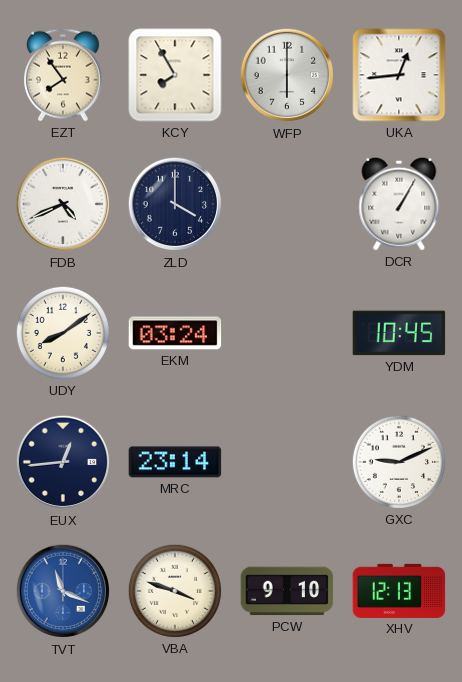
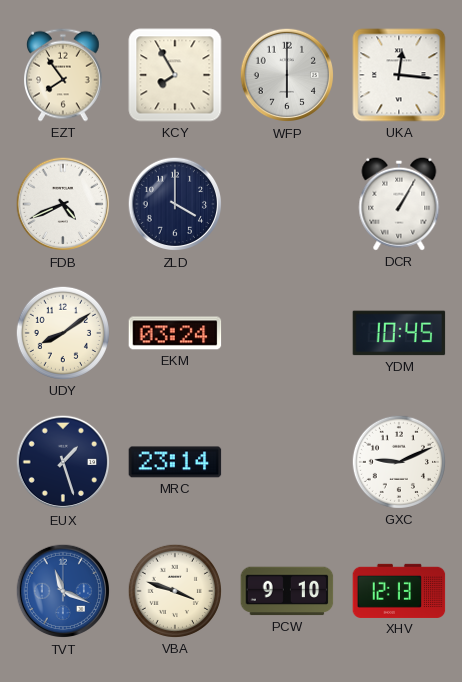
UKA: 12:44 -> 12:16
EUX: 12:44 -> 1:27
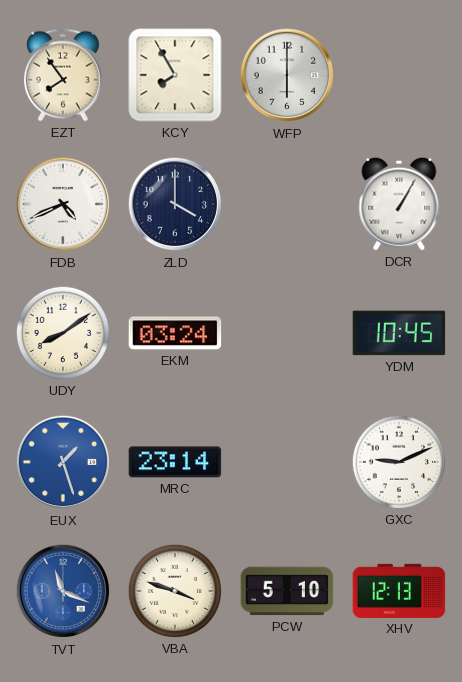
UKA: 12:16 -> none
EUX dial: navy -> blue
PCW: 9:10 -> 5:10
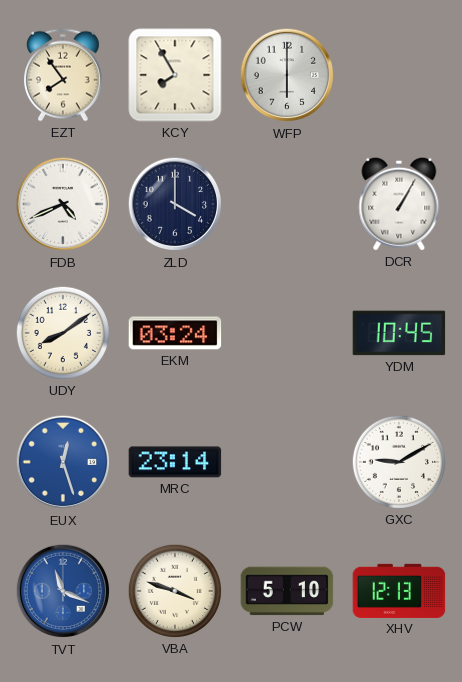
EUX: 1:27 -> 12:27
GXC: 9:11 -> 9:10
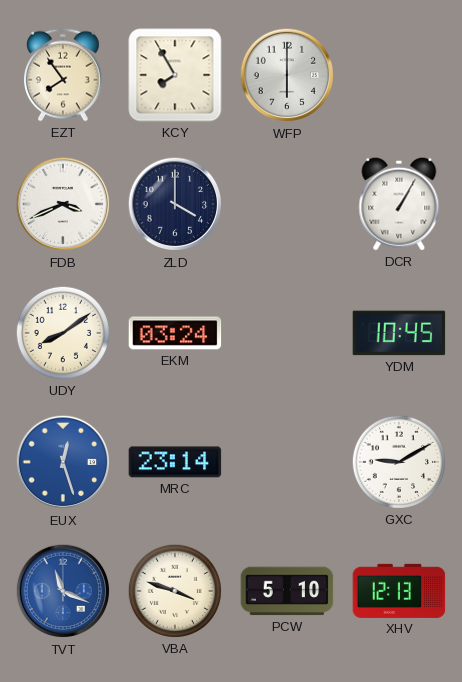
FDB: 4:41 -> 3:41
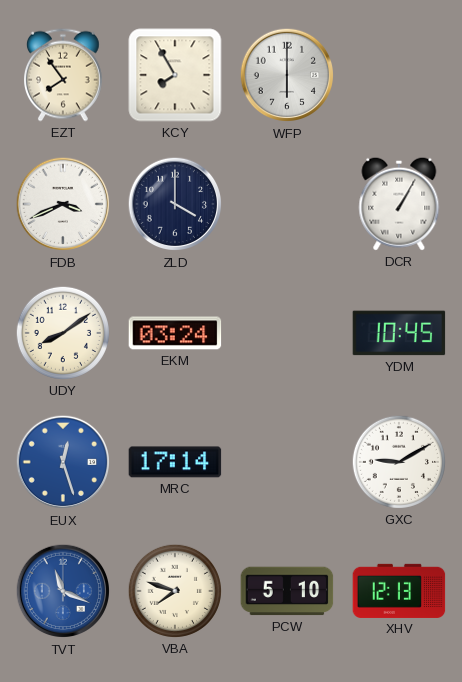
MRC: 23:14 -> 17:14
VBA: 3:48 -> 7:48
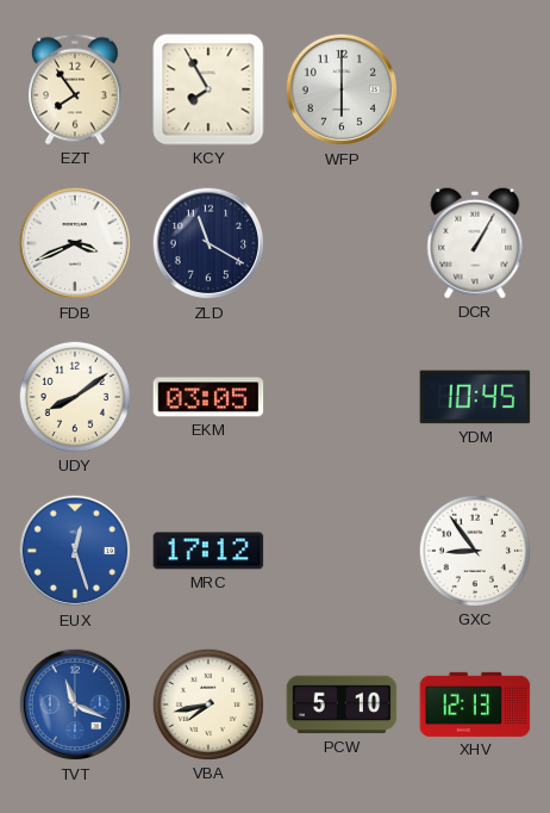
ZLD: 4:00 -> 11:20
EKM: 03:24 -> 03:05
MRC: 17:14 -> 17:12
GXC: 9:10 -> 8:54
VBA: 7:48 -> 7:43
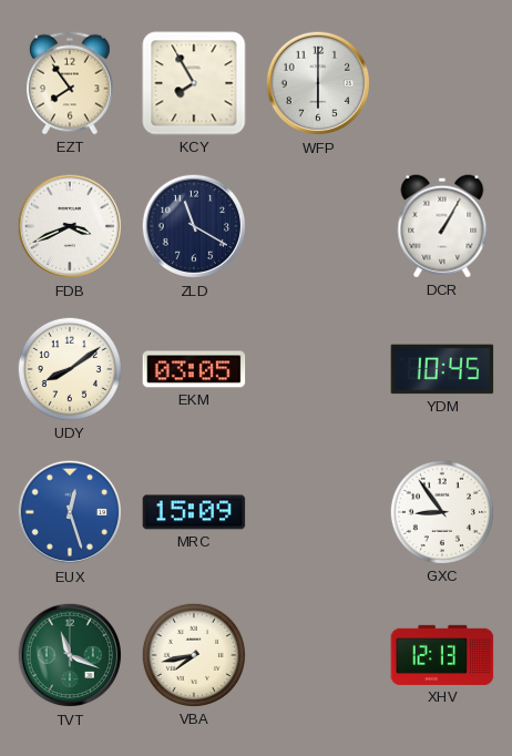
MRC: 17:12 -> 15:09
TVT dial: blue -> green
PCW: 5:10 -> none
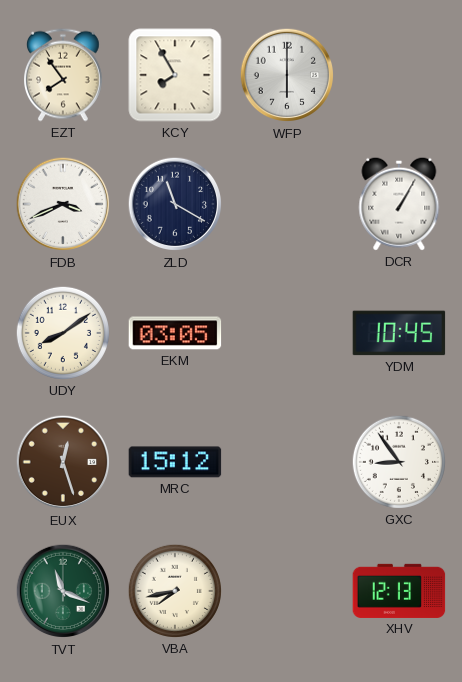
EUX dial: blue -> brown
MRC: 15:09 -> 15:12
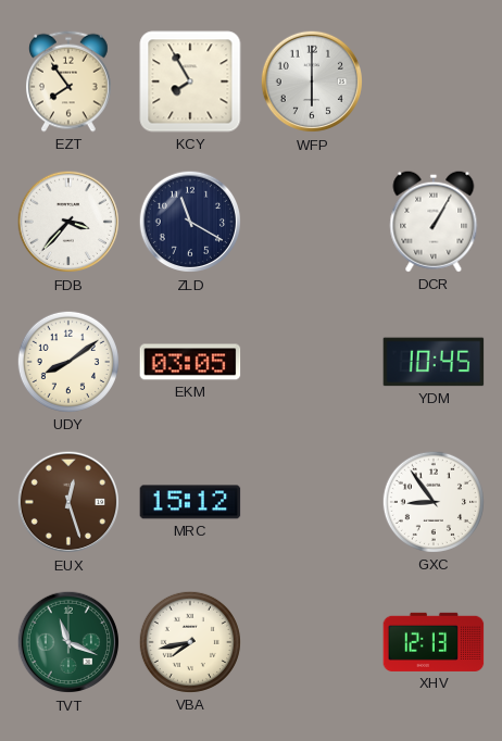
FDB: 3:41 -> 3:37
